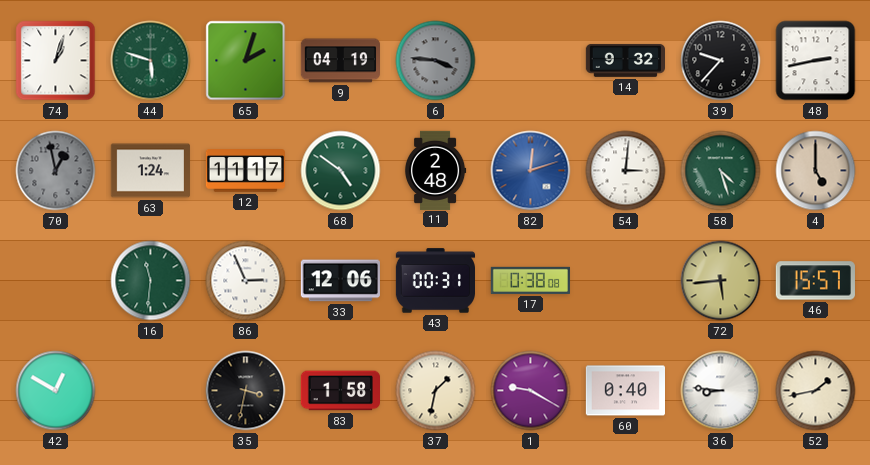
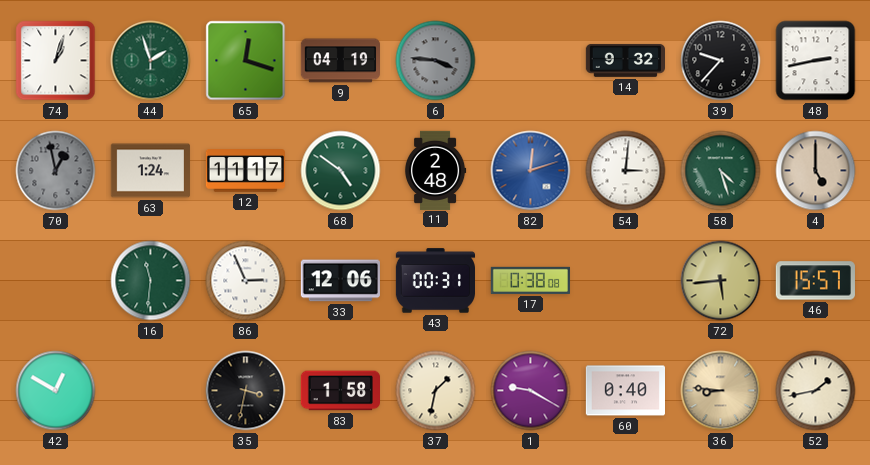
44: 5:48 -> 1:57
65: 2:03 -> 12:18
36 dial: white -> champagne
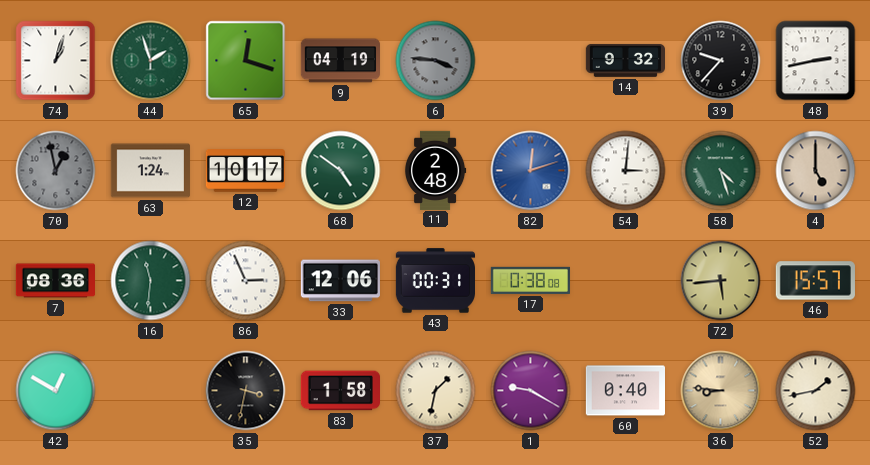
12: 11:17 -> 10:17
7: none -> 08:36
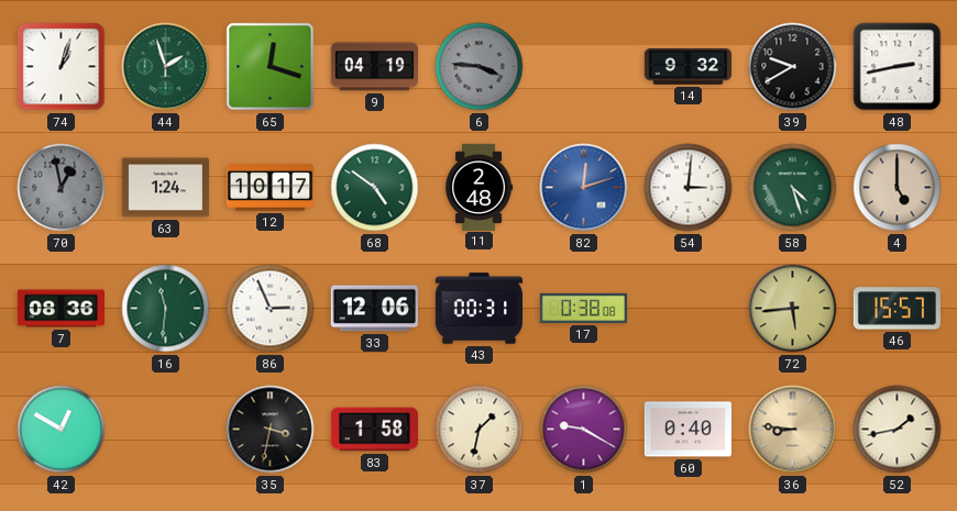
39: 9:37 -> 9:40
